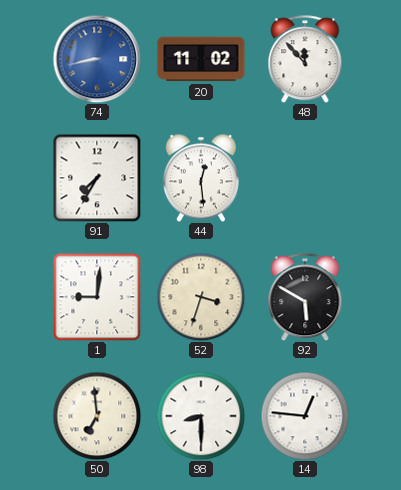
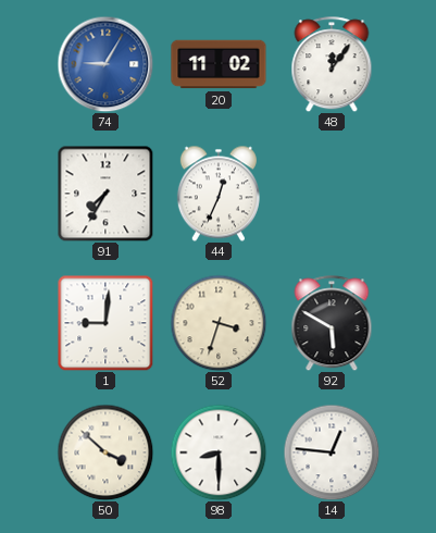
74: 8:43 -> 9:05
48: 11:53 -> 12:06
44: 12:29 -> 12:34
50: 6:59 -> 3:52
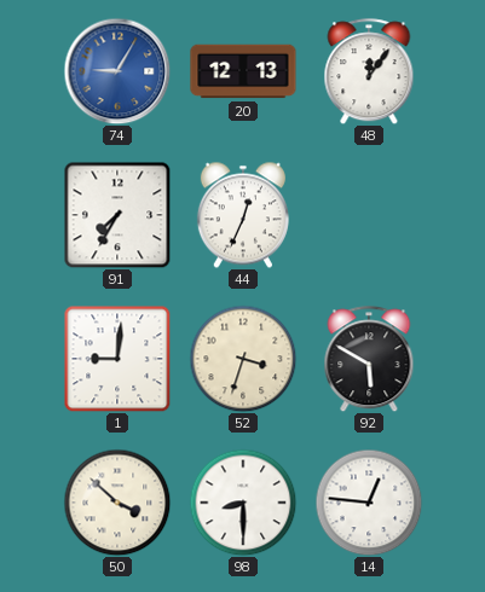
20: 11:02 -> 12:13
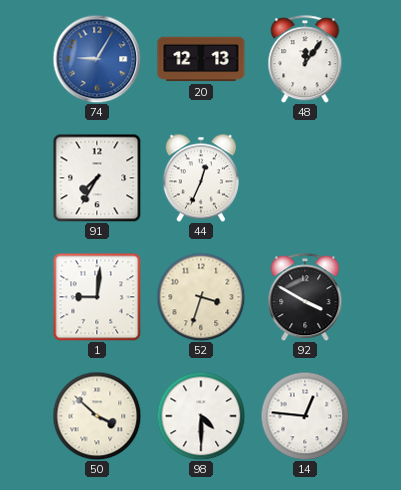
92: 5:50 -> 3:50
98: 8:30 -> 4:30
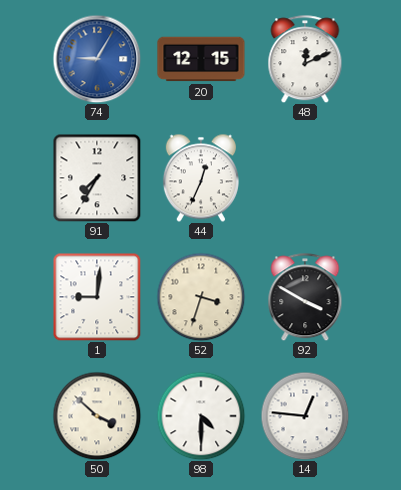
20: 12:13 -> 12:15
48: 12:06 -> 12:11
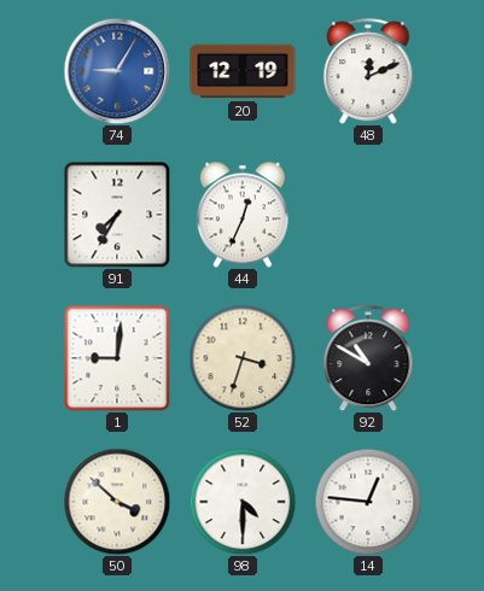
20: 12:15 -> 12:19
92: 3:50 -> 10:50
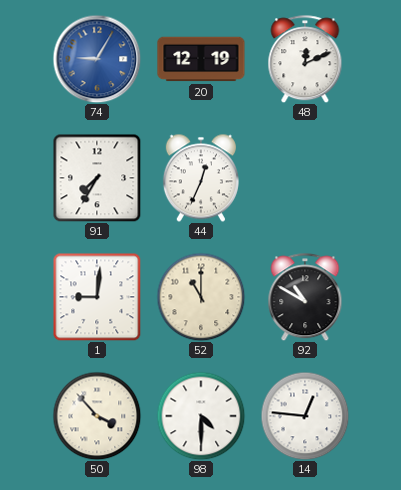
52: 3:33 -> 11:00
50: 3:52 -> 3:53
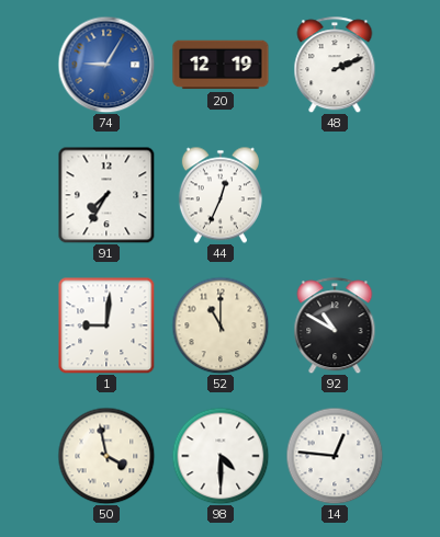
48: 12:11 -> 2:11
50: 3:53 -> 3:58
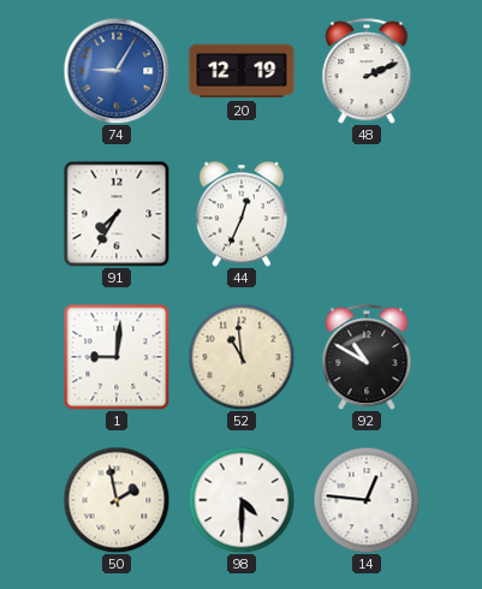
52: 11:00 -> 10:59
50: 3:58 -> 1:58
